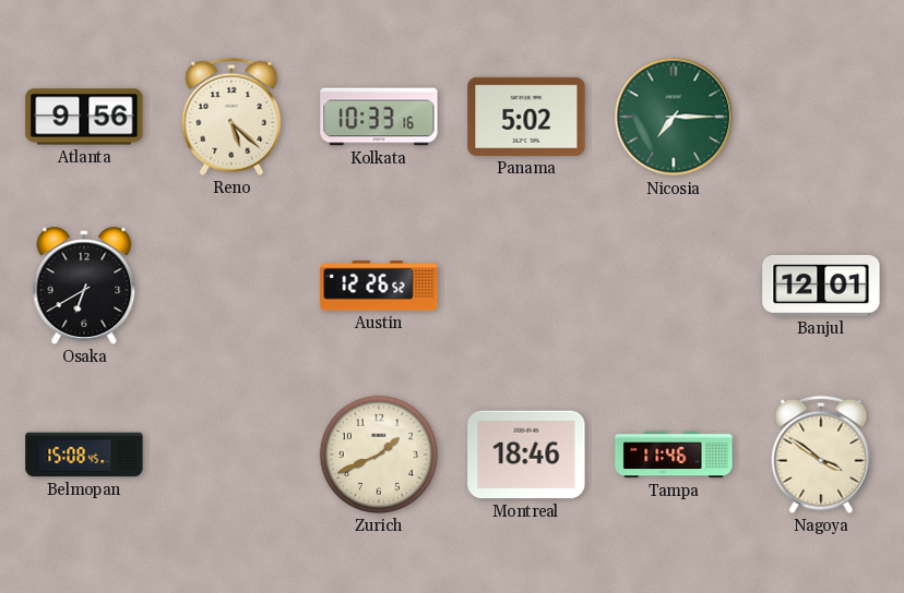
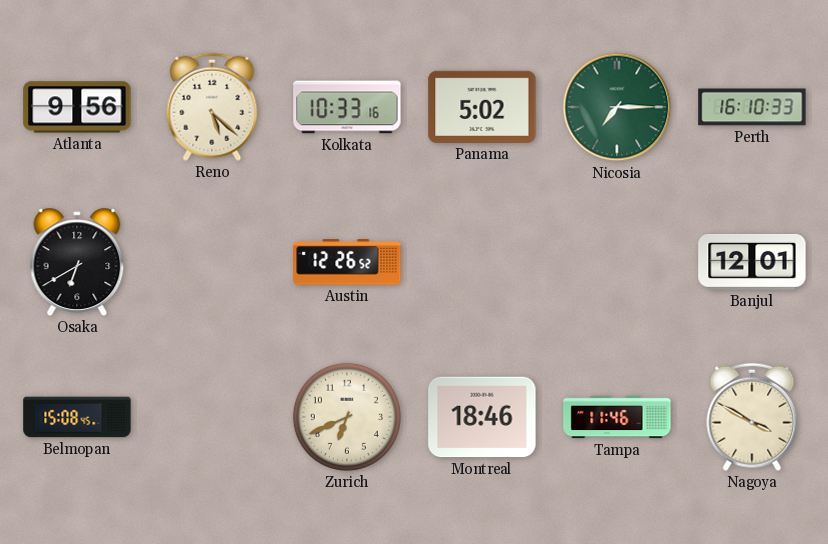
Perth: none -> 16:10
Zurich: 1:41 -> 6:41
Nagoya: 3:51 -> 3:50
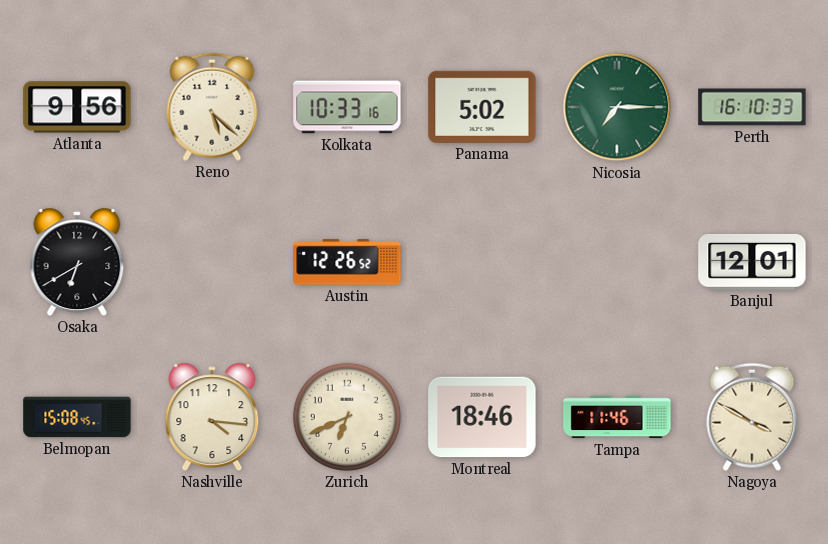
Nashville: none -> 4:16
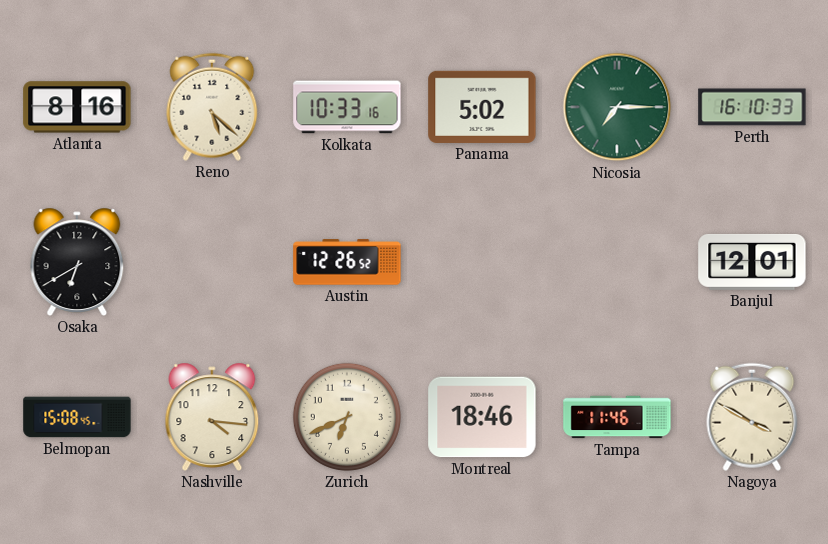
Atlanta: 9:56 -> 8:16
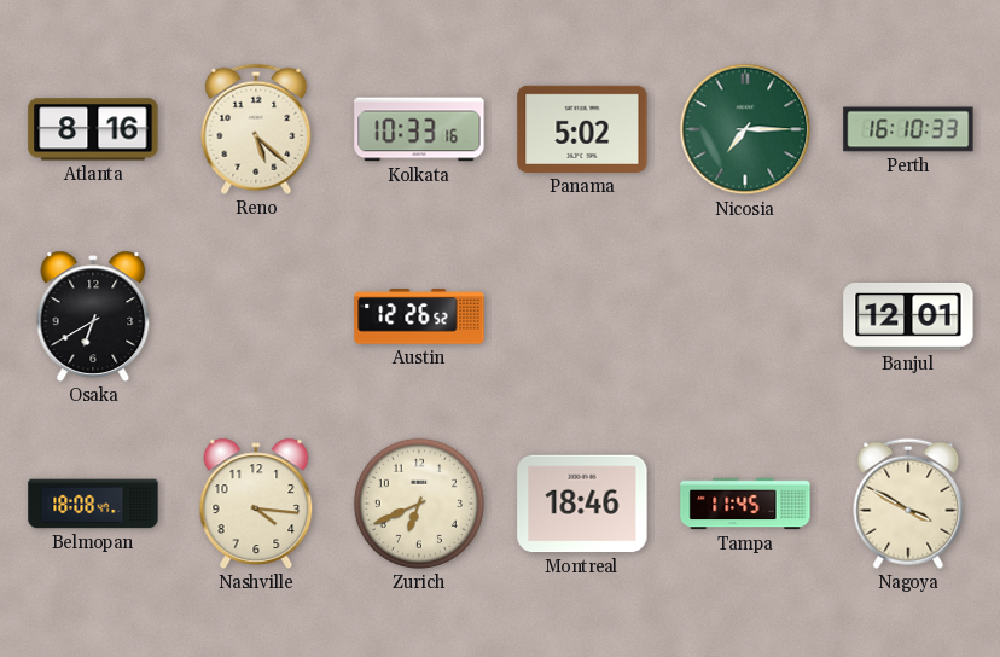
Belmopan: 15:08 -> 18:08
Tampa: 11:46 -> 11:45
